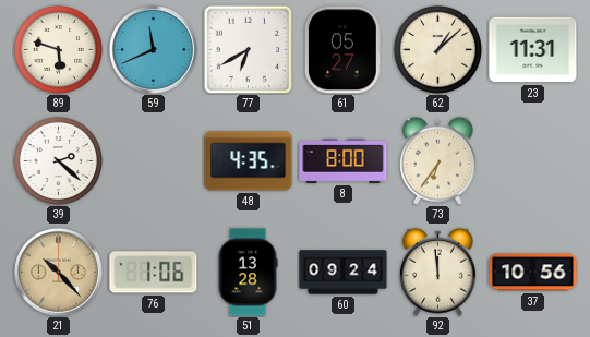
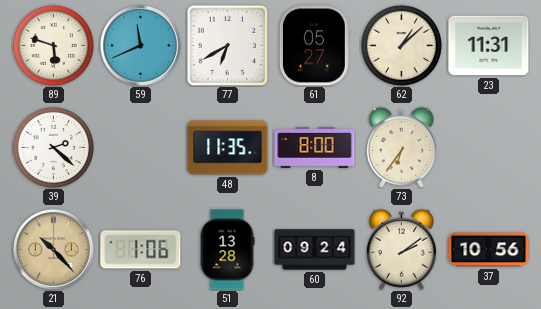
48: 4:35 -> 11:35
92: 11:59 -> 2:09
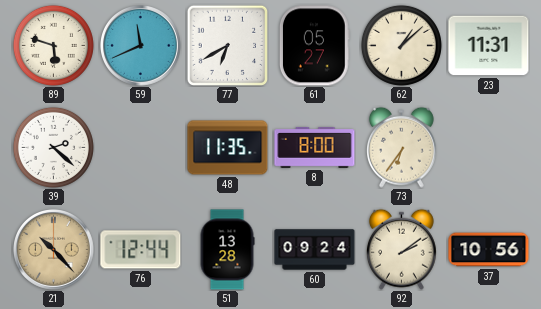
76: 1:06 -> 12:44
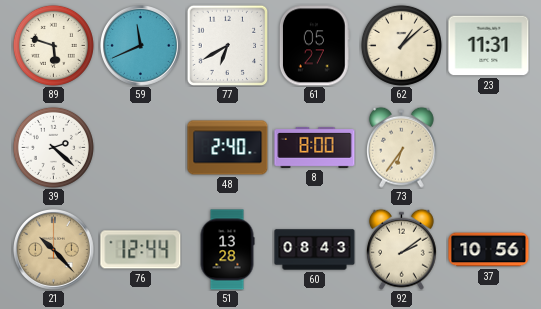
48: 11:35 -> 2:40
60: 09:24 -> 08:43
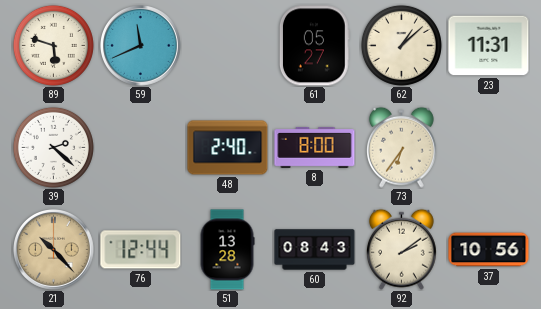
77: 6:40 -> none
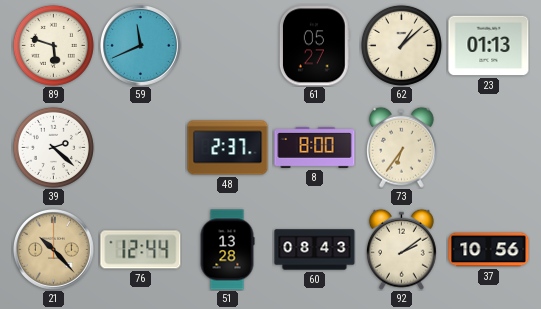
23: 11:31 -> 01:13
48: 2:40 -> 2:37
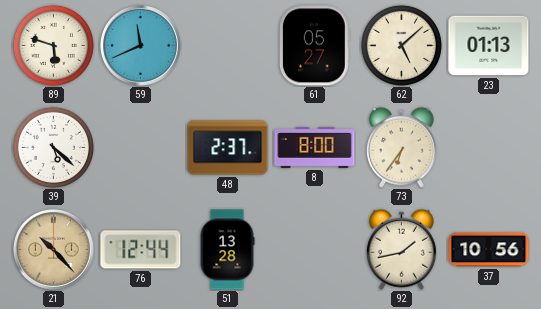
62: 1:08 -> 5:08
39: 2:22 -> 5:22
60: 08:43 -> none
92: 2:09 -> 1:43
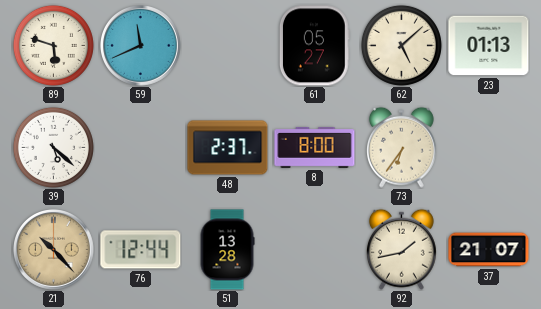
37: 10:56 -> 21:07
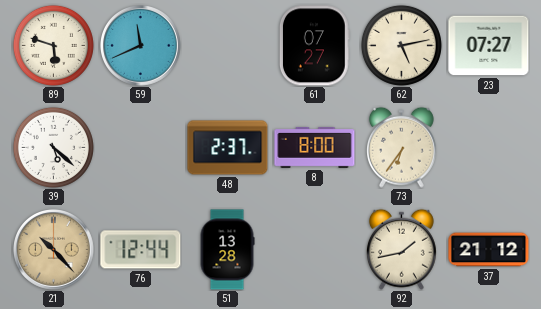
61: 05:27 -> 07:27
62: 5:08 -> 5:13
23: 01:13 -> 07:27
37: 21:07 -> 21:12
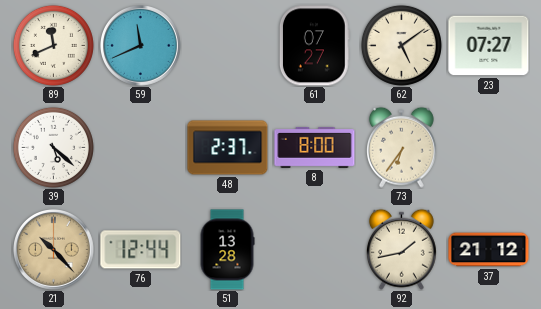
89: 5:48 -> 11:41
62: 5:13 -> 5:09
